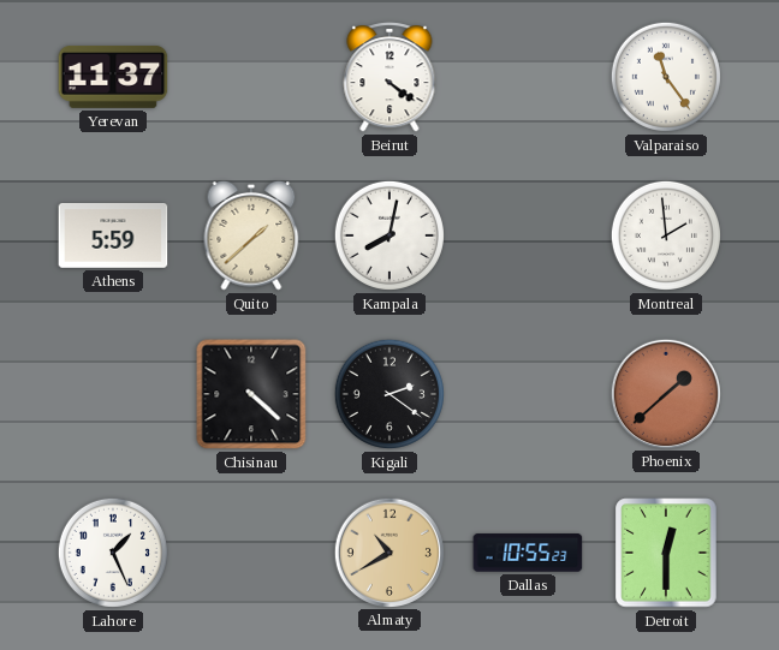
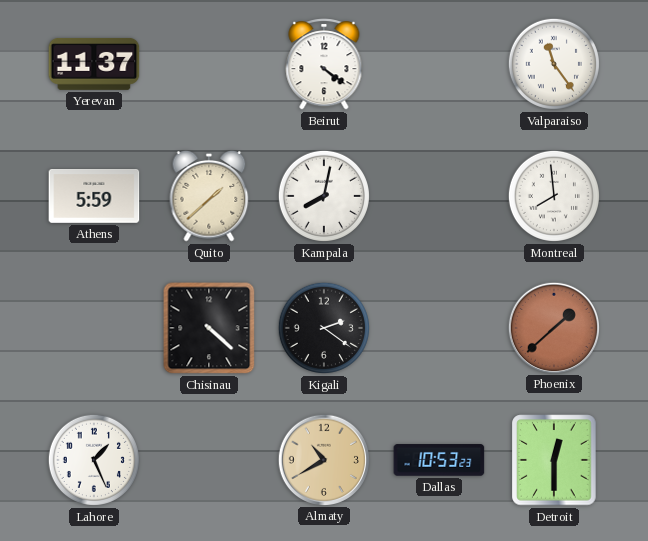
Montreal: 1:59 -> 7:59
Dallas: 10:55 -> 10:53
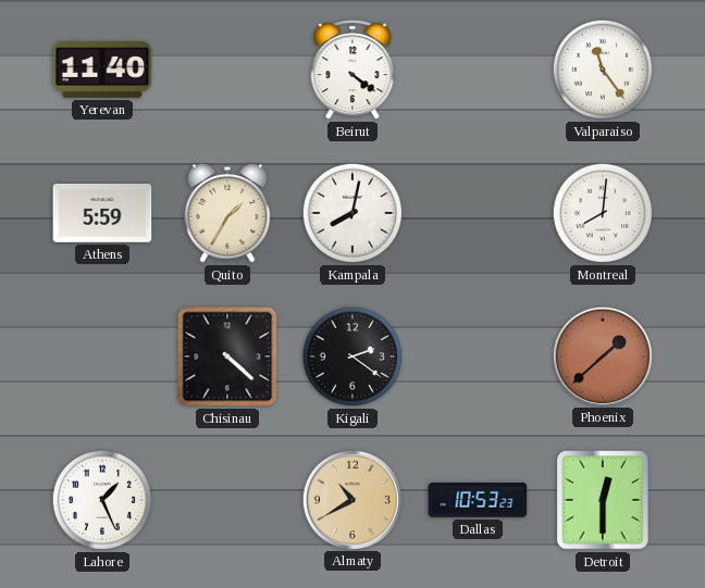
Yerevan: 11:37 -> 11:40
Quito: 1:38 -> 1:35
Montreal: 7:59 -> 8:01
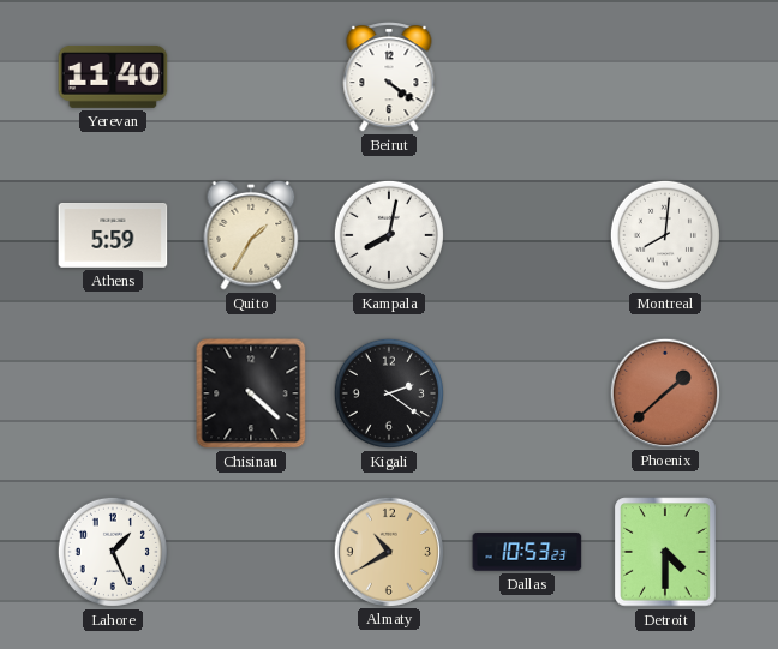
Valparaiso: 11:24 -> none
Detroit: 12:30 -> 4:30
